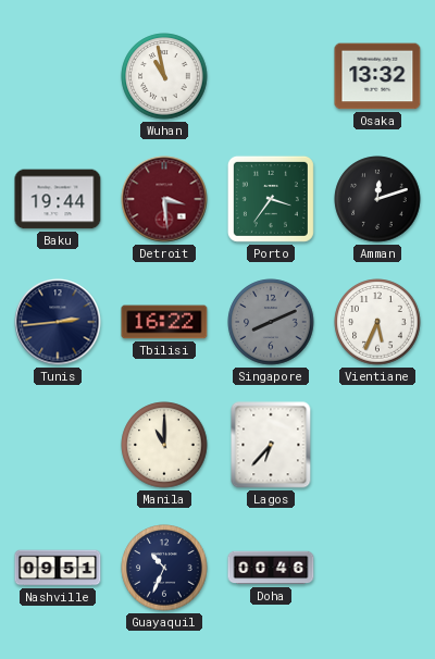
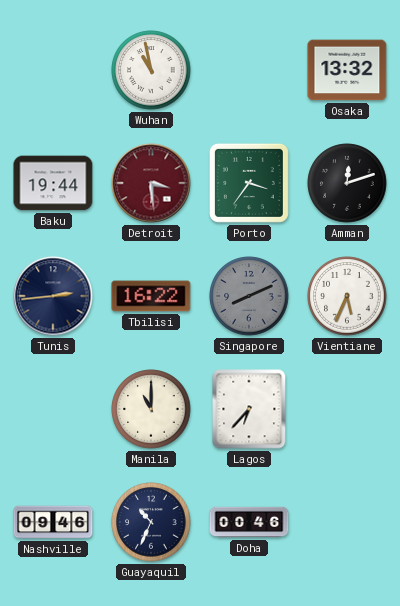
Nashville: 09:51 -> 09:46
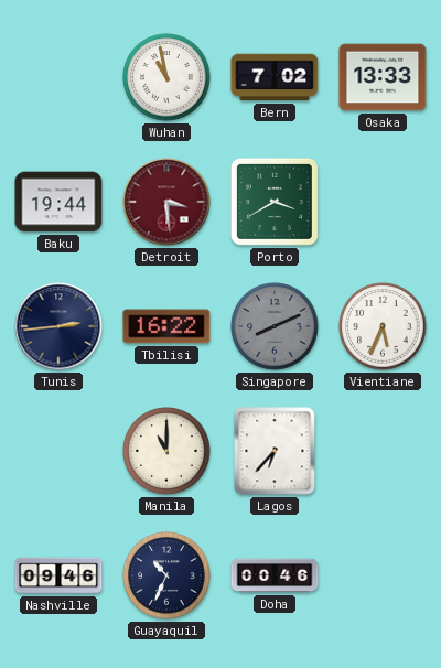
Bern: none -> 7:02
Osaka: 13:32 -> 13:33
Porto: 3:36 -> 3:40
Amman: 12:12 -> none
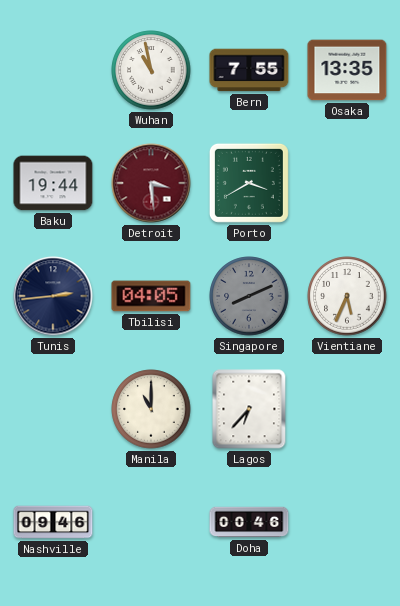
Bern: 7:02 -> 7:55
Osaka: 13:33 -> 13:35
Tbilisi: 16:22 -> 04:05
Guayaquil: 10:34 -> none
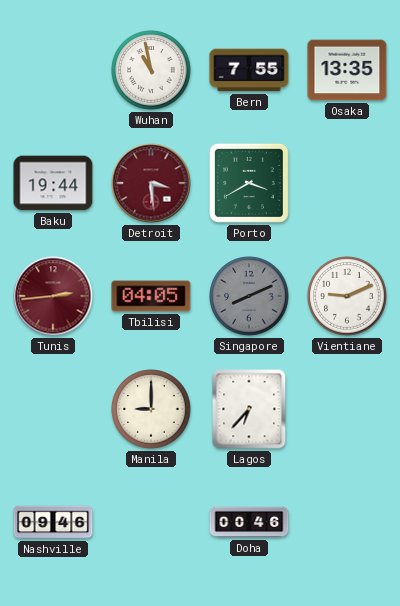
Tunis dial: navy -> burgundy
Vientiane: 5:34 -> 9:11
Manila: 11:00 -> 9:00
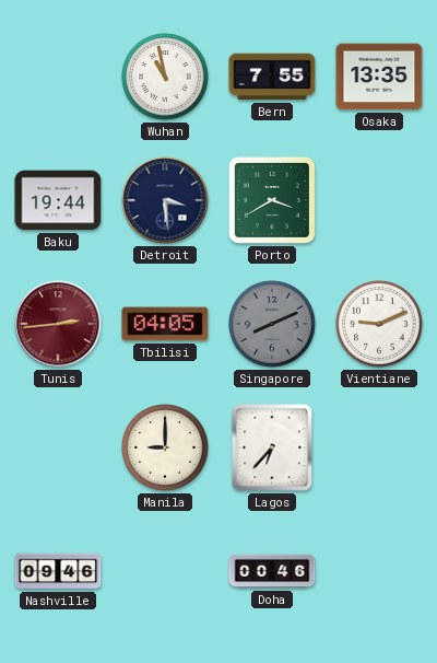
Detroit dial: burgundy -> navy
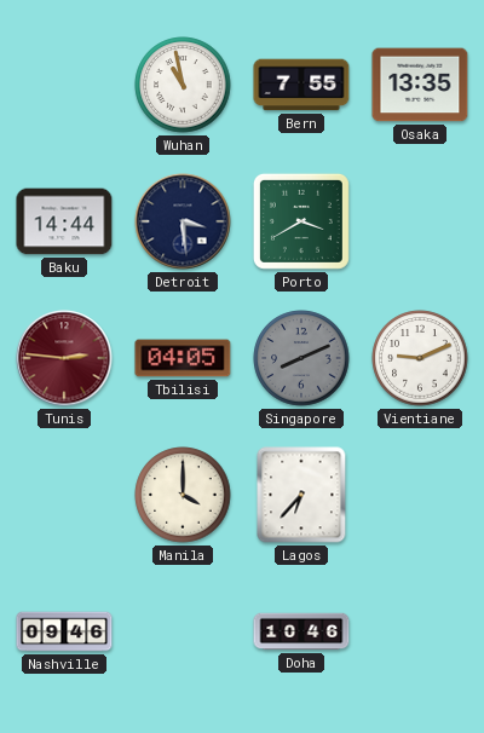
Baku: 19:44 -> 14:44
Tunis: 2:44 -> 2:46
Manila: 9:00 -> 4:00
Doha: 00:46 -> 10:46
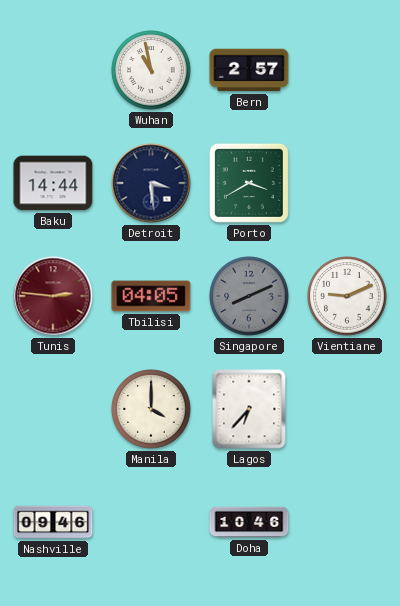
Bern: 7:55 -> 2:57
Osaka: 13:35 -> none
